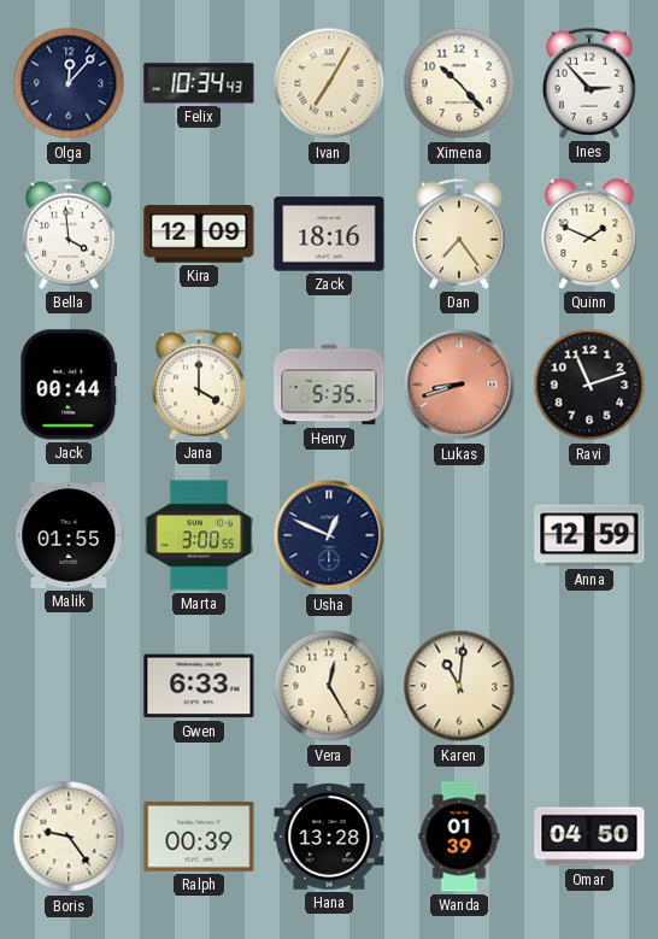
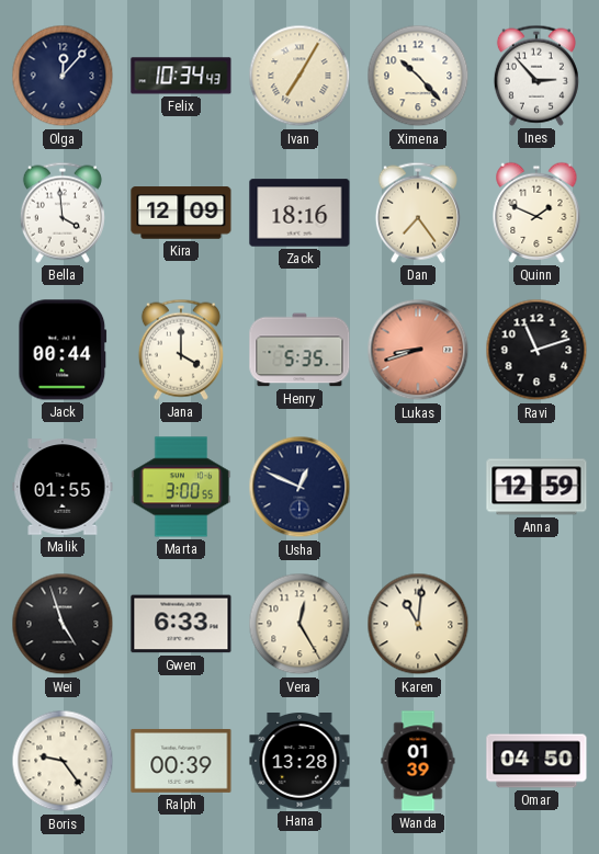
Wei: none -> 4:57
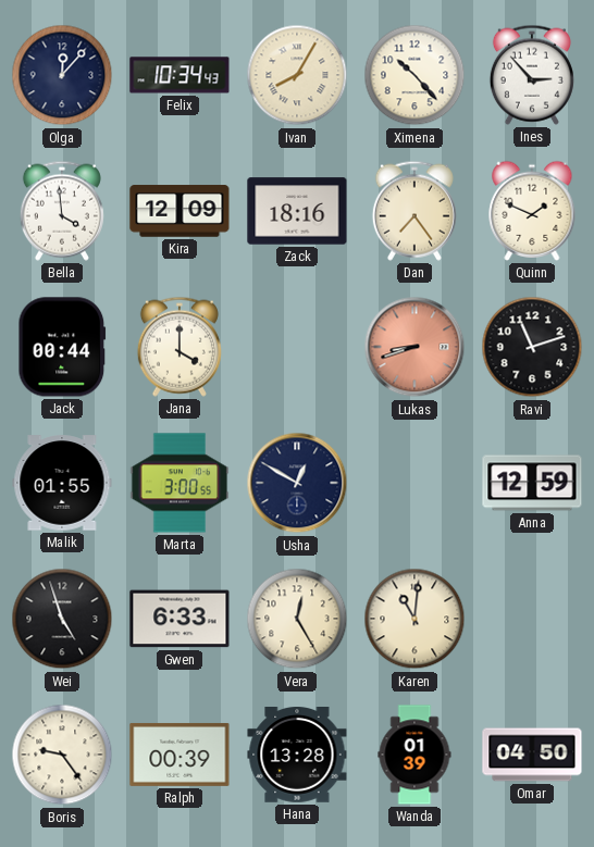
Ivan: 7:05 -> 8:05
Henry: 5:35 -> none
Usha: 12:49 -> 12:50
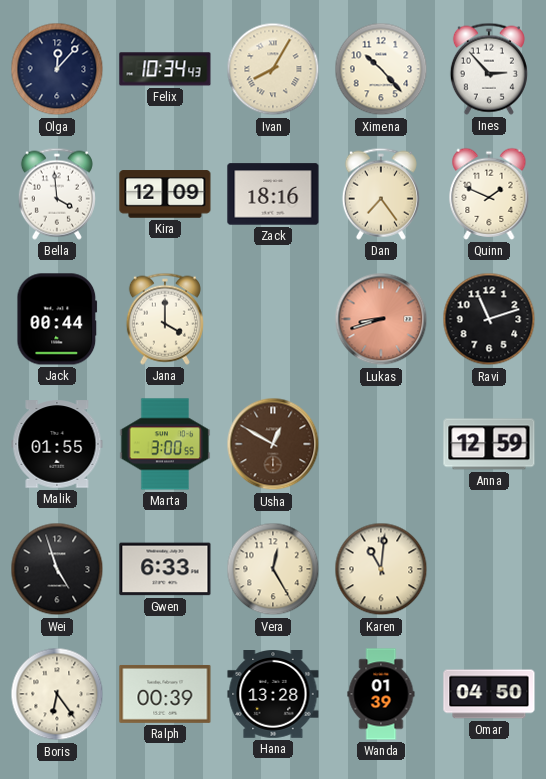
Usha dial: navy -> brown
Boris: 9:24 -> 6:24
